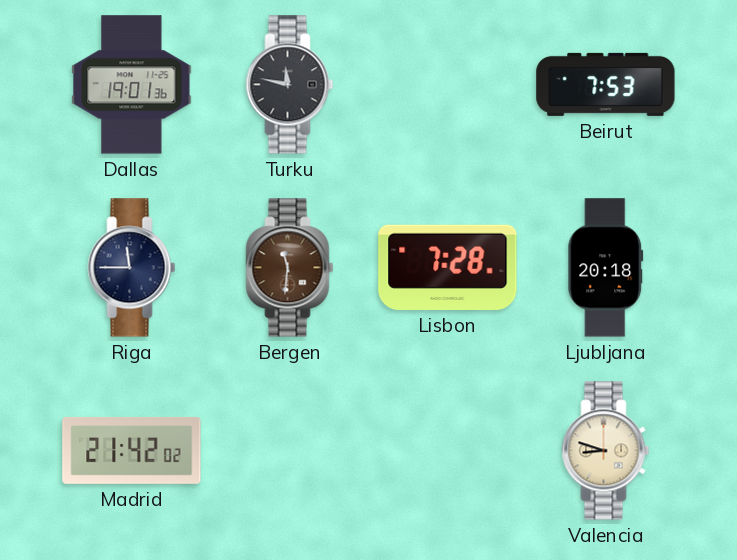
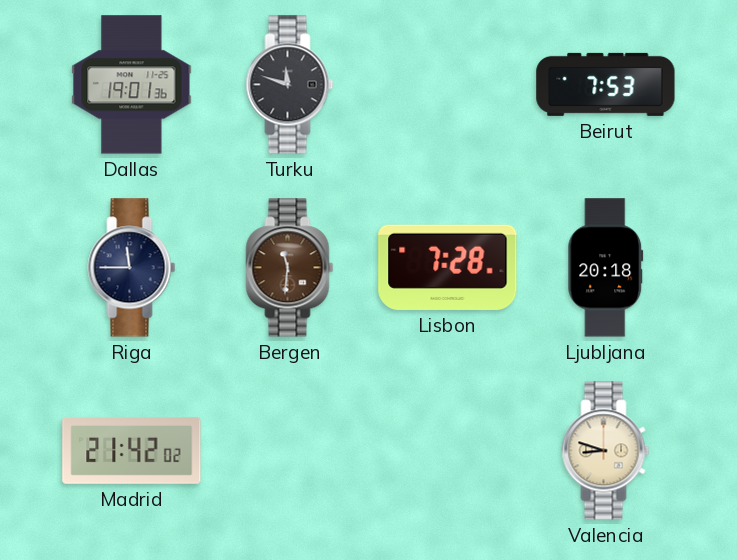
Turku: 11:47 -> 11:48
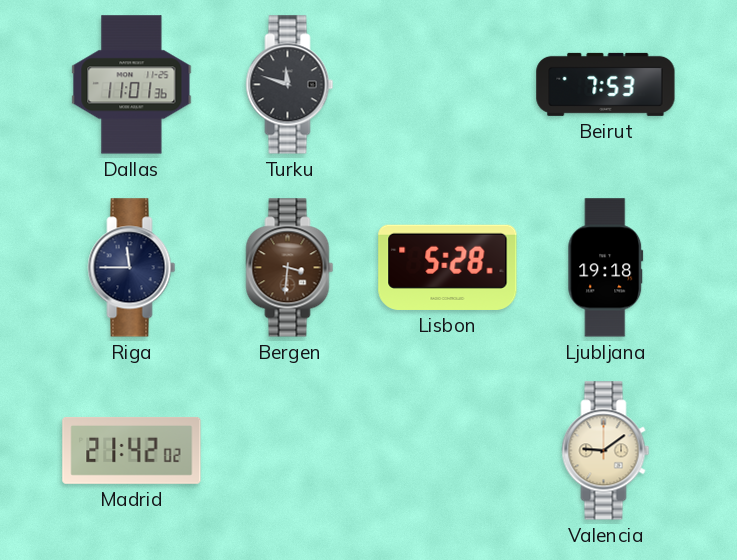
Dallas: 19:01 -> 11:01
Bergen: 11:31 -> 3:31
Lisbon: 7:28 -> 5:28
Ljubljana: 20:18 -> 19:18
Valencia: 8:48 -> 9:09
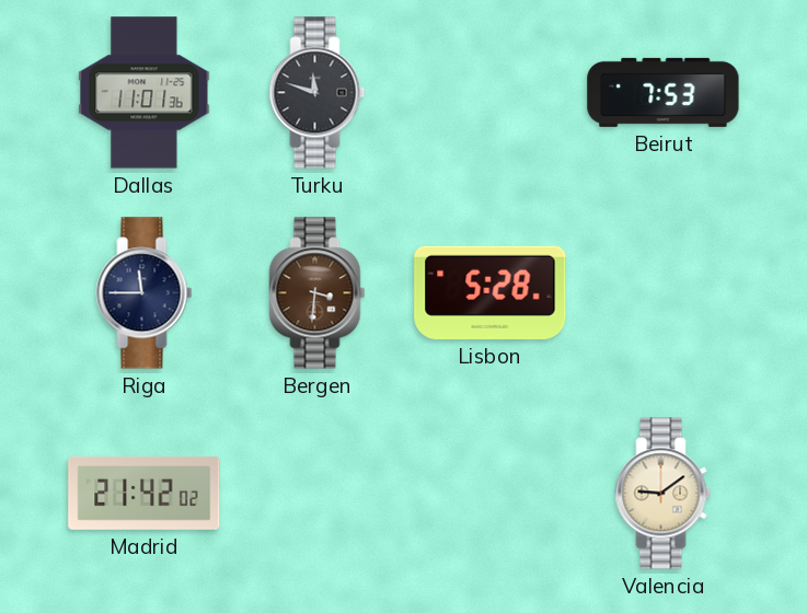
Ljubljana: 19:18 -> none
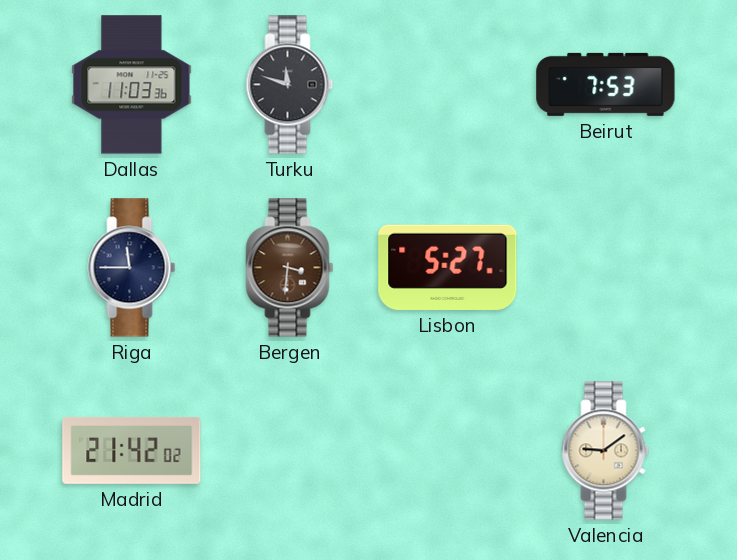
Dallas: 11:01 -> 11:03
Lisbon: 5:28 -> 5:27
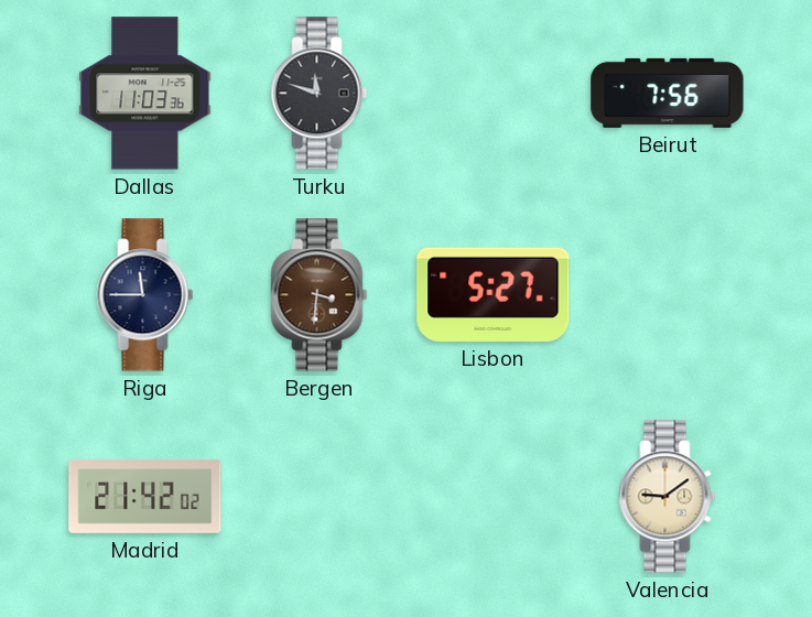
Beirut: 7:53 -> 7:56
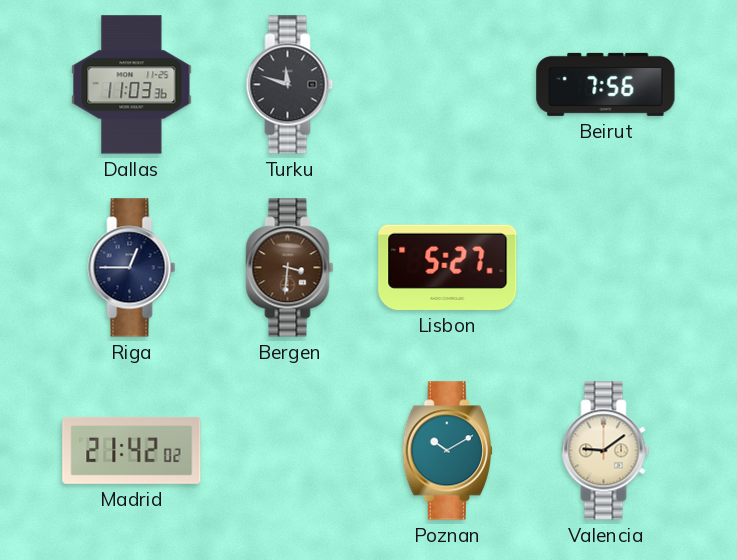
Riga: 11:45 -> 12:45
Poznan: none -> 10:10
